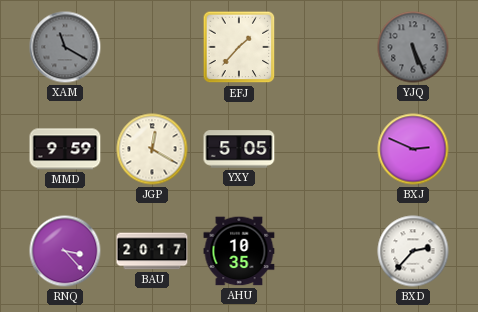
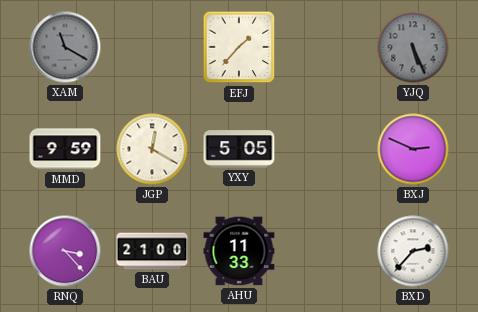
BAU: 20:17 -> 21:00
AHU: 10:35 -> 11:33
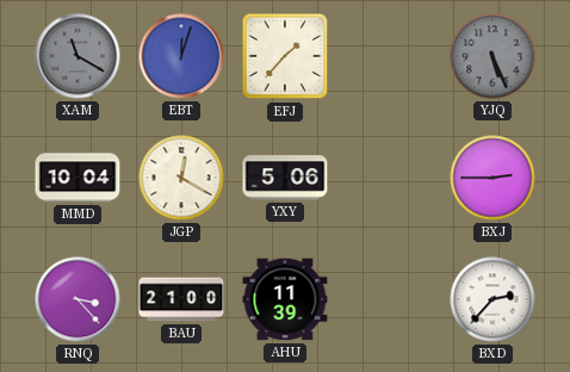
EBT: none -> 12:03
MMD: 9:59 -> 10:04
YXY: 5:05 -> 5:06
BXJ: 2:49 -> 2:45
AHU: 11:33 -> 11:39
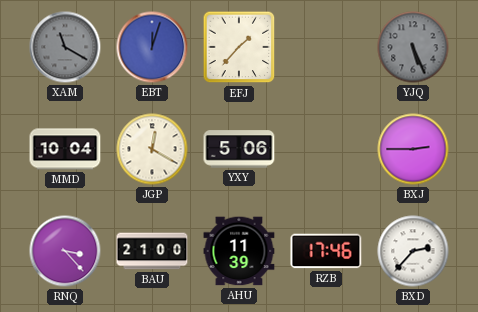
RZB: none -> 17:46
